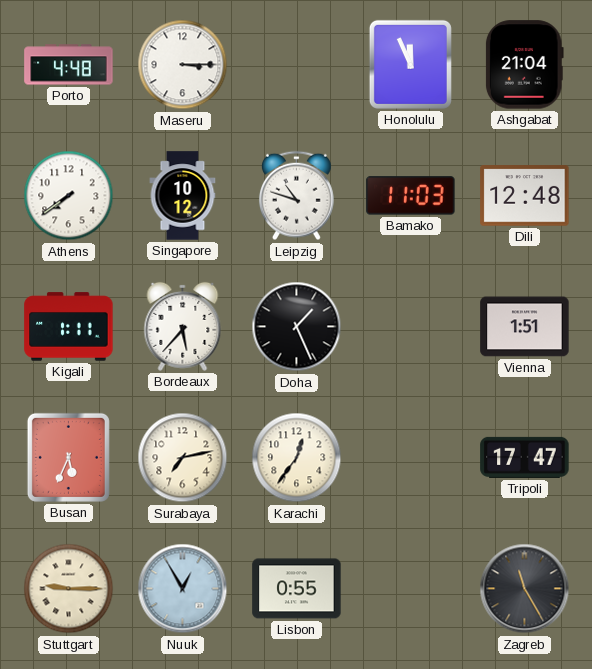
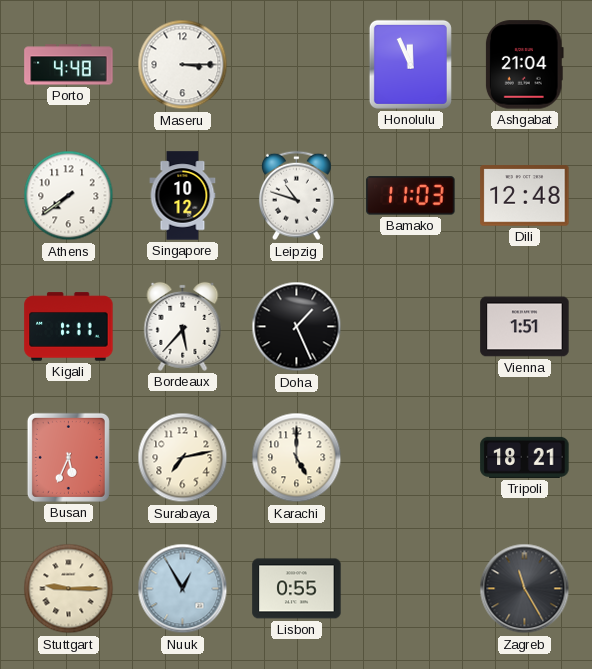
Karachi: 12:36 -> 5:00
Tripoli: 17:47 -> 18:21
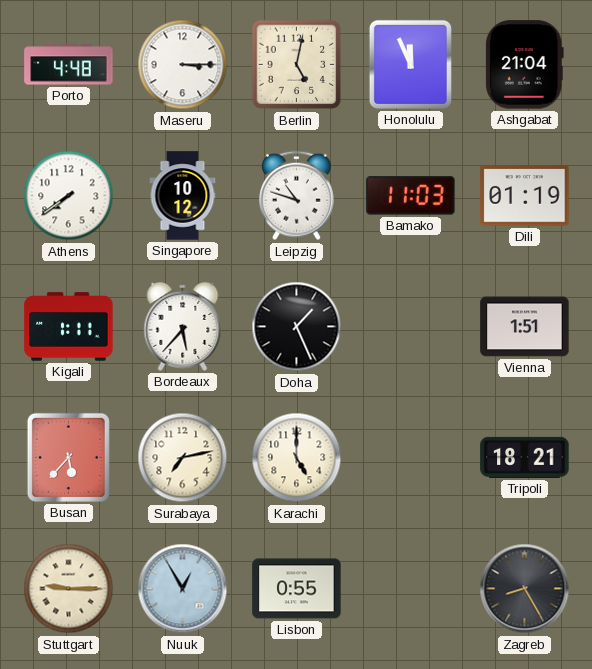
Berlin: none -> 5:02
Dili: 12:48 -> 01:19
Busan: 5:34 -> 5:37
Zagreb: 11:25 -> 8:25
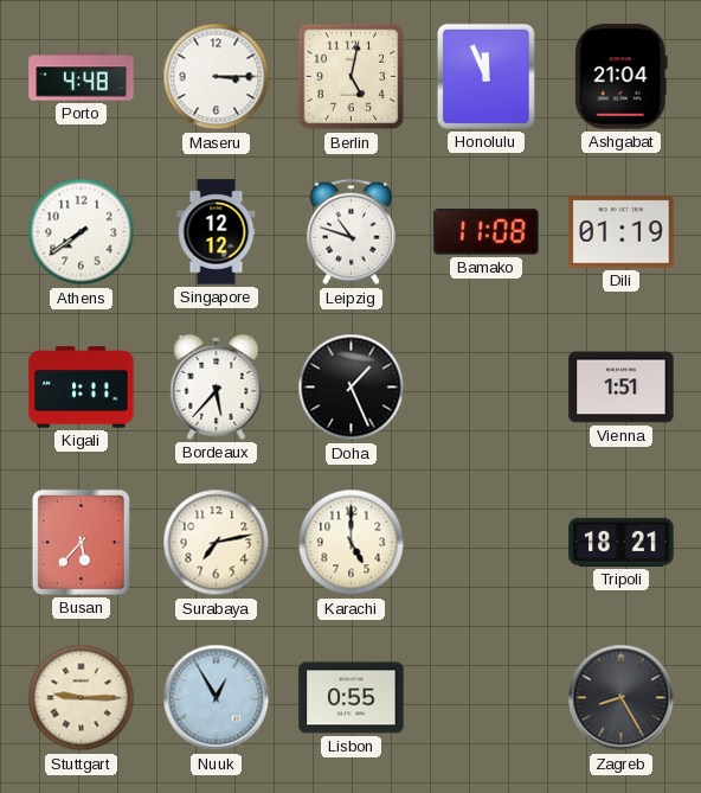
Singapore: 10:12 -> 12:12
Bamako: 11:03 -> 11:08
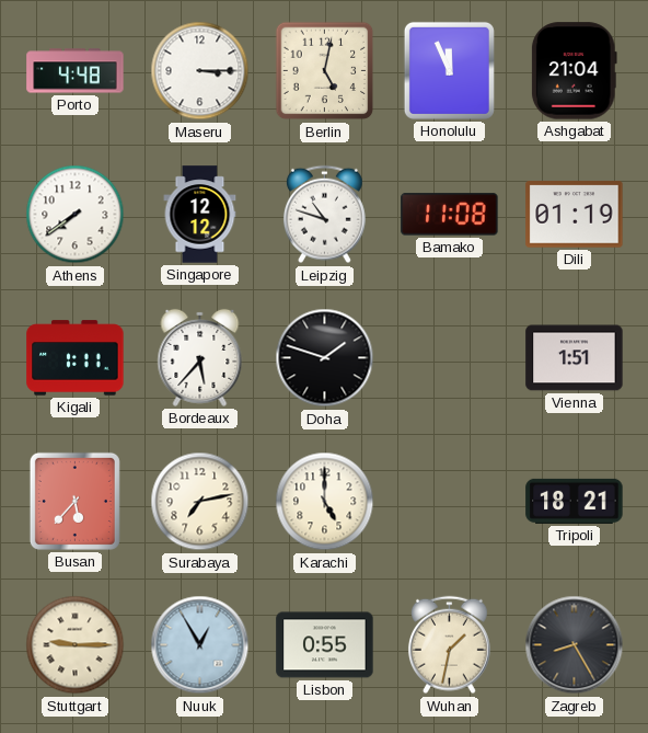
Doha: 1:26 -> 1:48
Wuhan: none -> 1:32
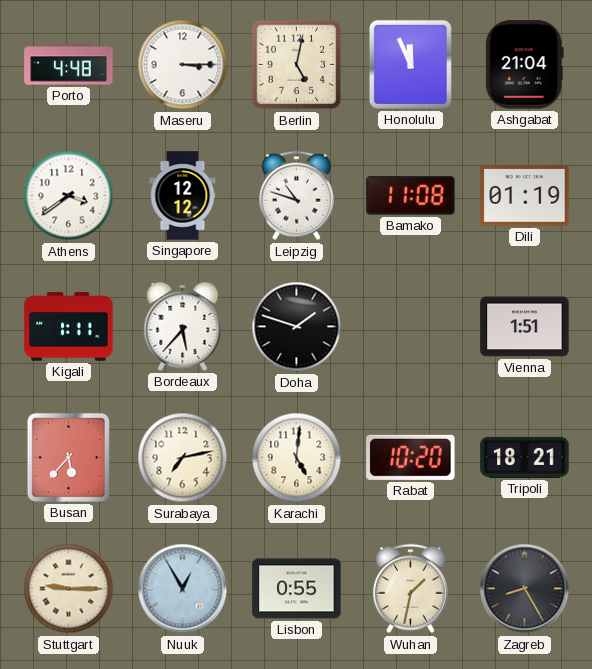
Athens: 7:39 -> 3:39
Karachi: 5:00 -> 5:01
Rabat: none -> 10:20
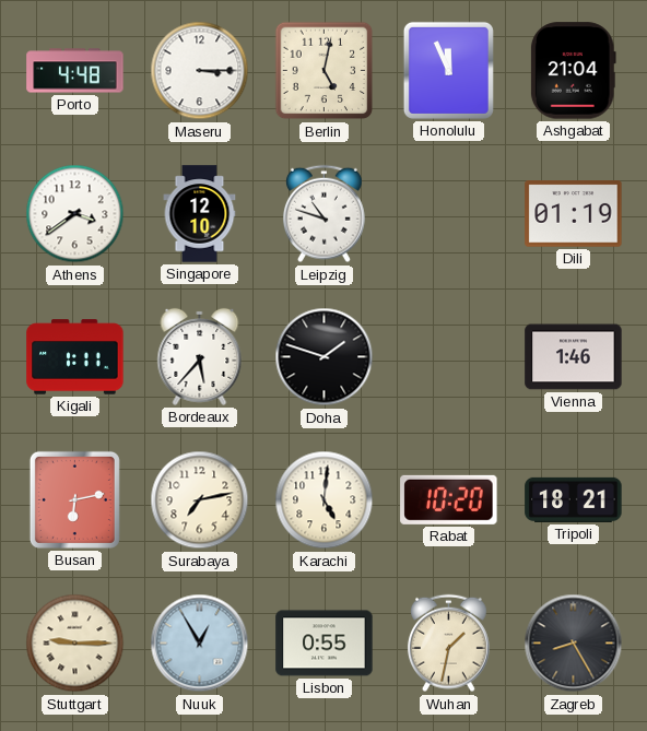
Singapore: 12:12 -> 12:10
Bamako: 11:08 -> none
Vienna: 1:51 -> 1:46
Busan: 5:37 -> 6:13
